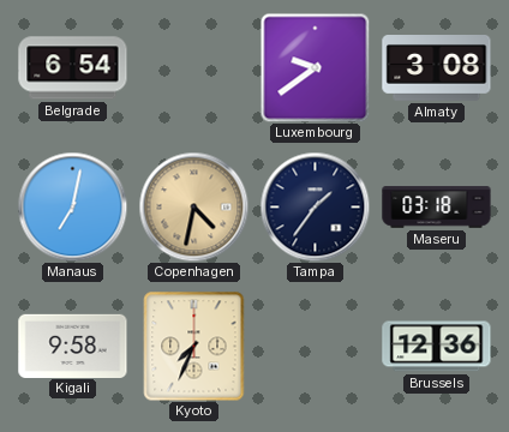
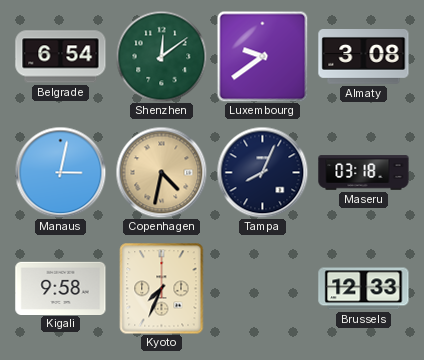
Shenzhen: none -> 12:09
Manaus: 7:02 -> 3:02
Tampa: 1:36 -> 8:04
Brussels: 12:36 -> 12:33
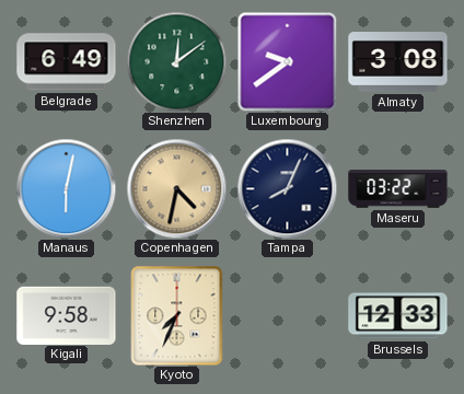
Belgrade: 6:54 -> 6:49
Manaus: 3:02 -> 6:02
Maseru: 03:18 -> 03:22
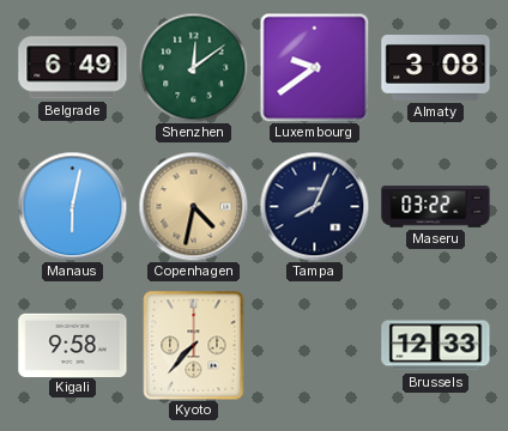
Kyoto: 7:34 -> 7:37
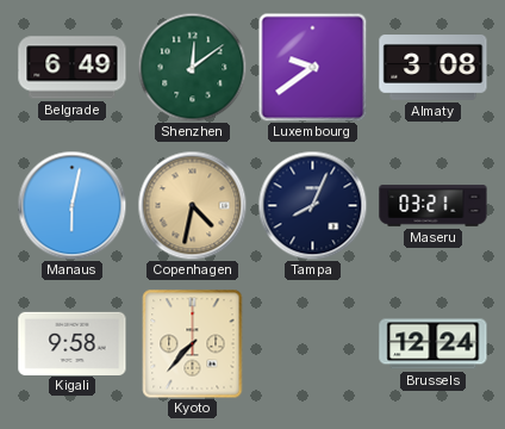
Maseru: 03:22 -> 03:21
Brussels: 12:33 -> 12:24
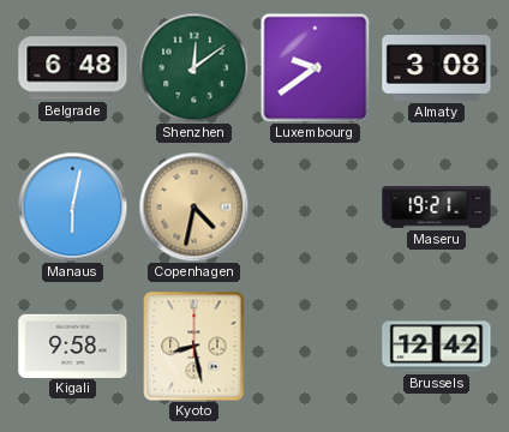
Belgrade: 6:49 -> 6:48
Tampa: 8:04 -> none
Maseru: 03:21 -> 19:21
Kyoto: 7:37 -> 8:28
Brussels: 12:24 -> 12:42
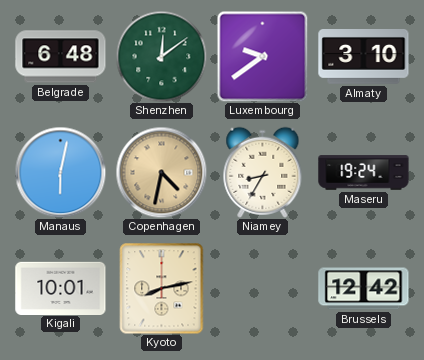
Almaty: 3:08 -> 3:10
Niamey: none -> 8:35
Maseru: 19:21 -> 19:24
Kigali: 9:58 -> 10:01
Kyoto: 8:28 -> 8:13
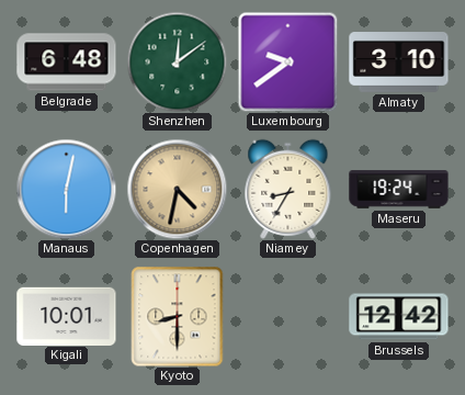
Kyoto: 8:13 -> 8:30
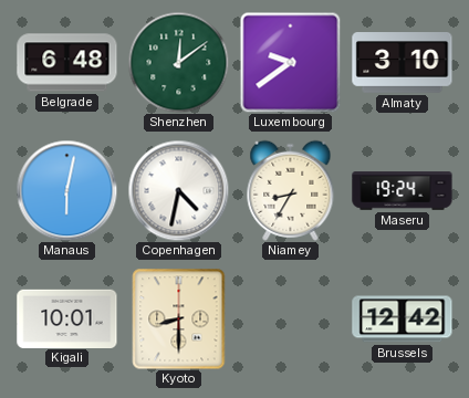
Copenhagen dial: champagne -> white
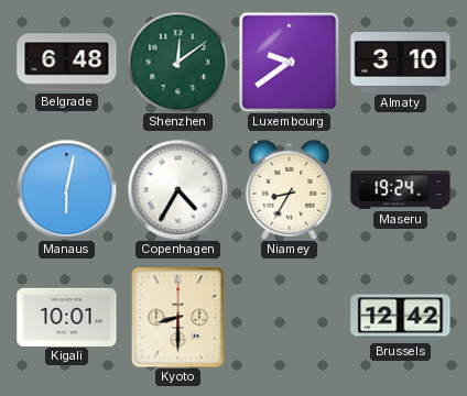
Copenhagen: 4:32 -> 4:35
